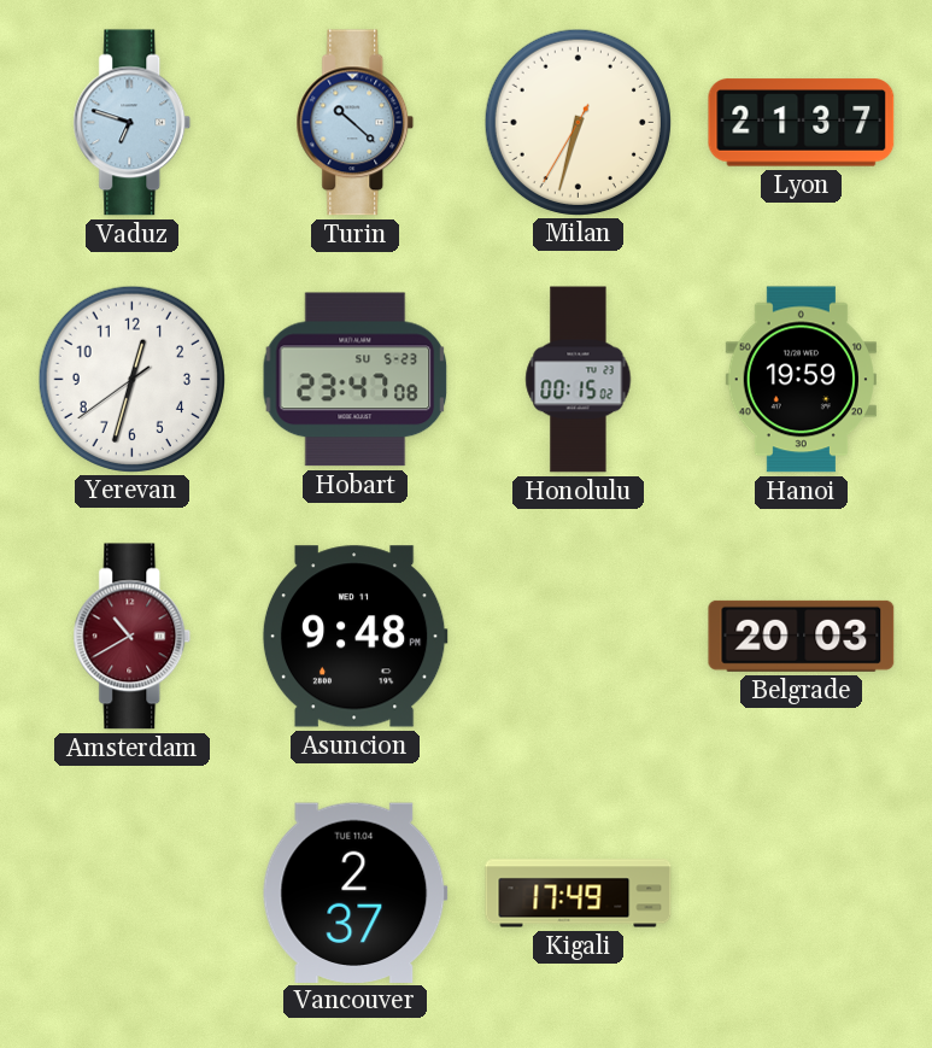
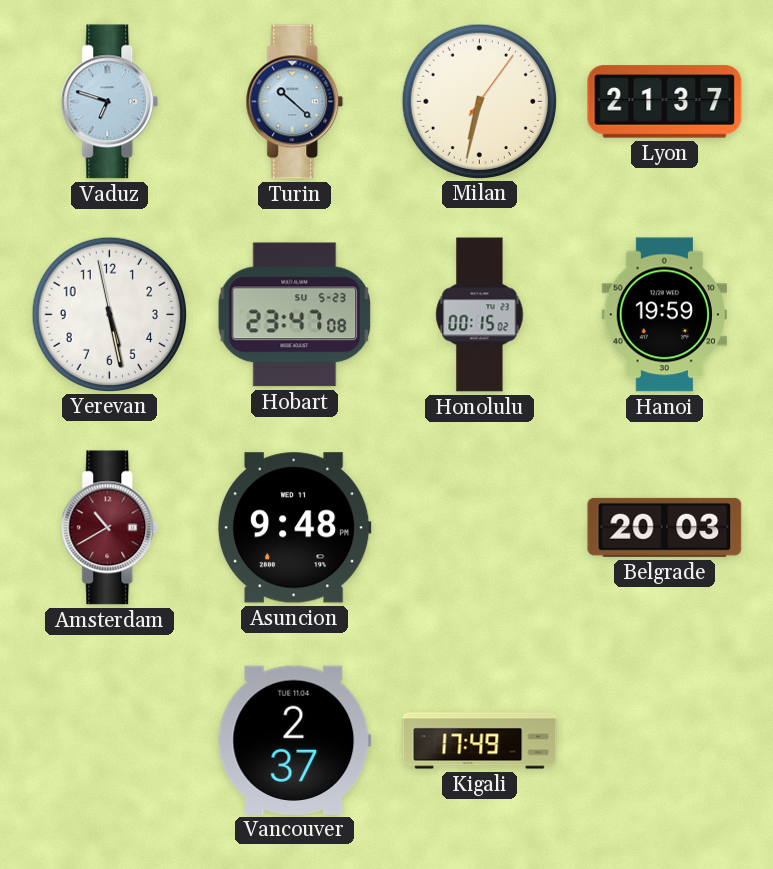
Milan: 6:32:35 -> 6:32:06
Yerevan: 12:32 -> 5:27
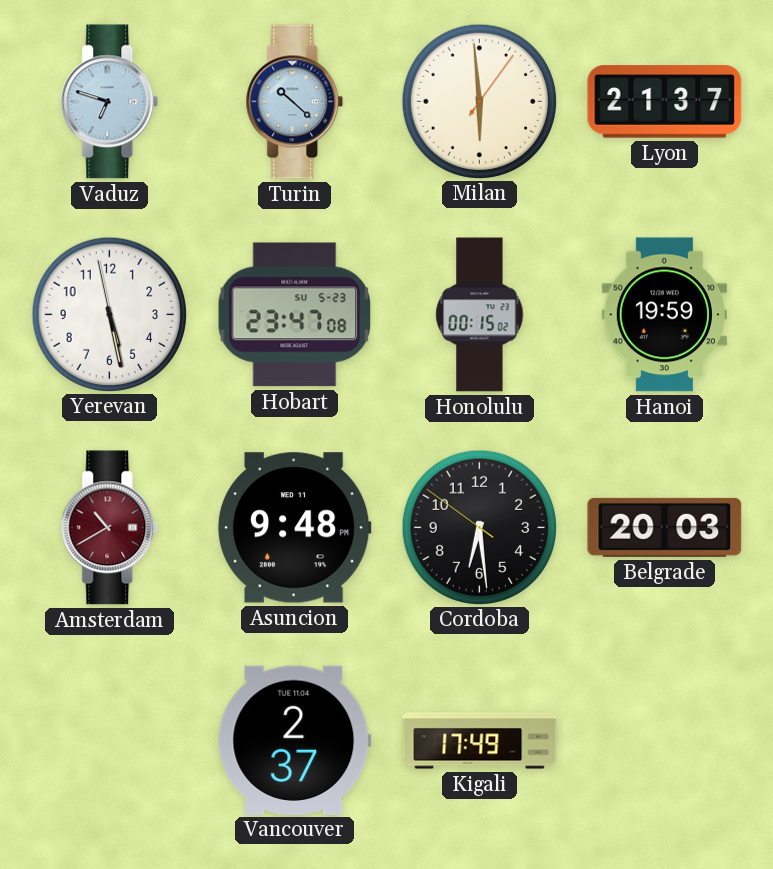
Milan: 6:32 -> 5:59
Cordoba: none -> 6:28
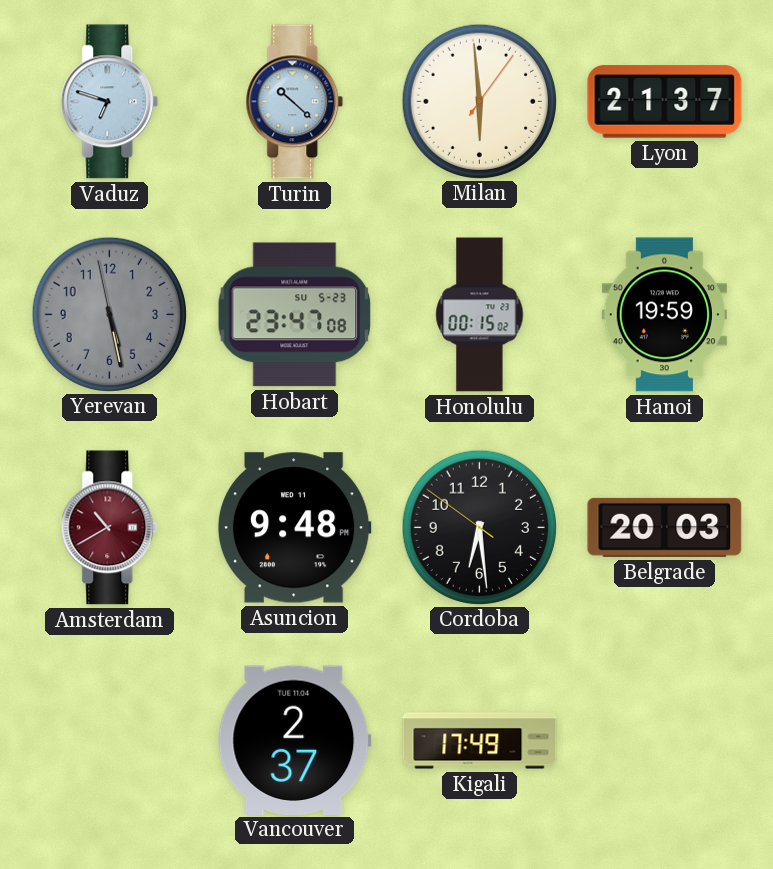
Yerevan dial: white -> grey
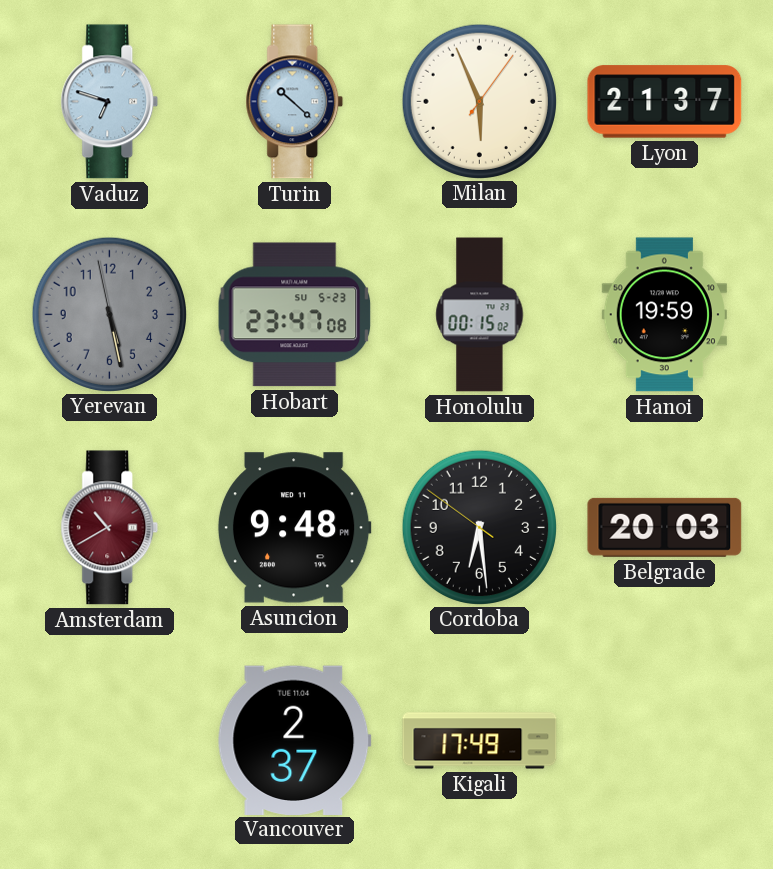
Milan: 5:59 -> 5:56
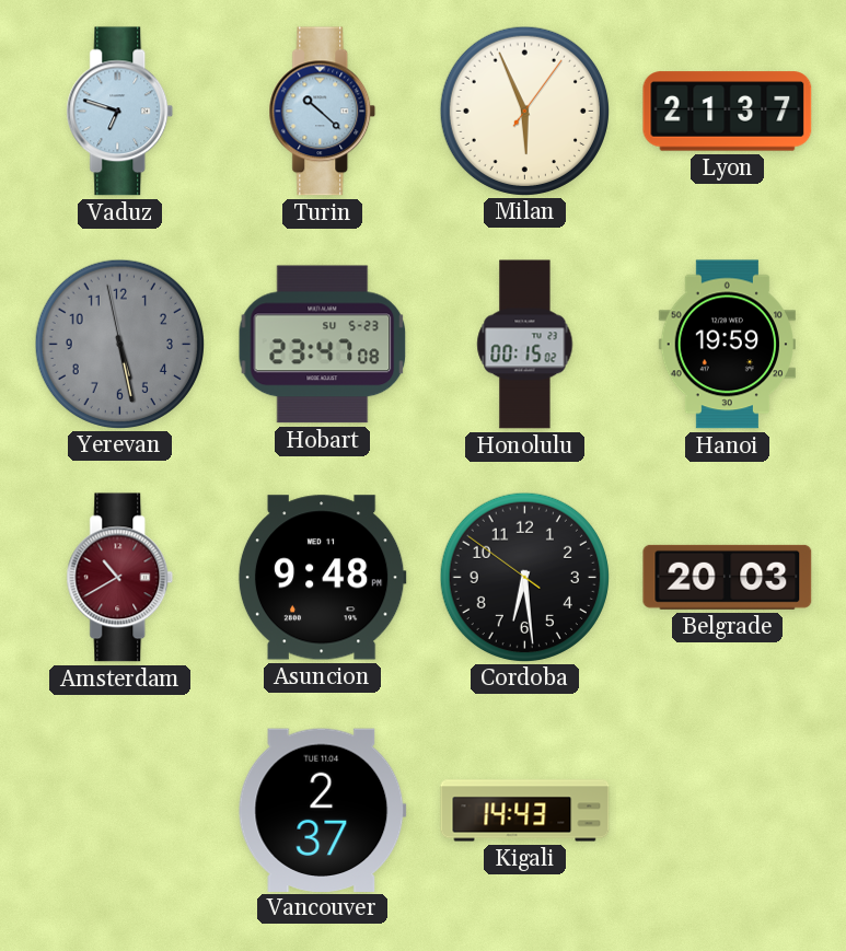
Kigali: 17:49 -> 14:43
